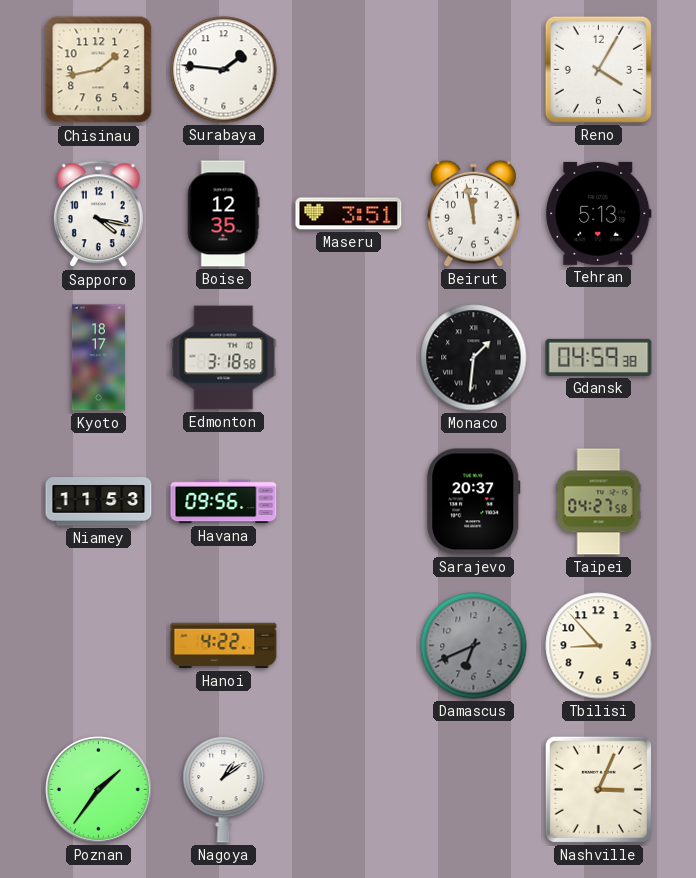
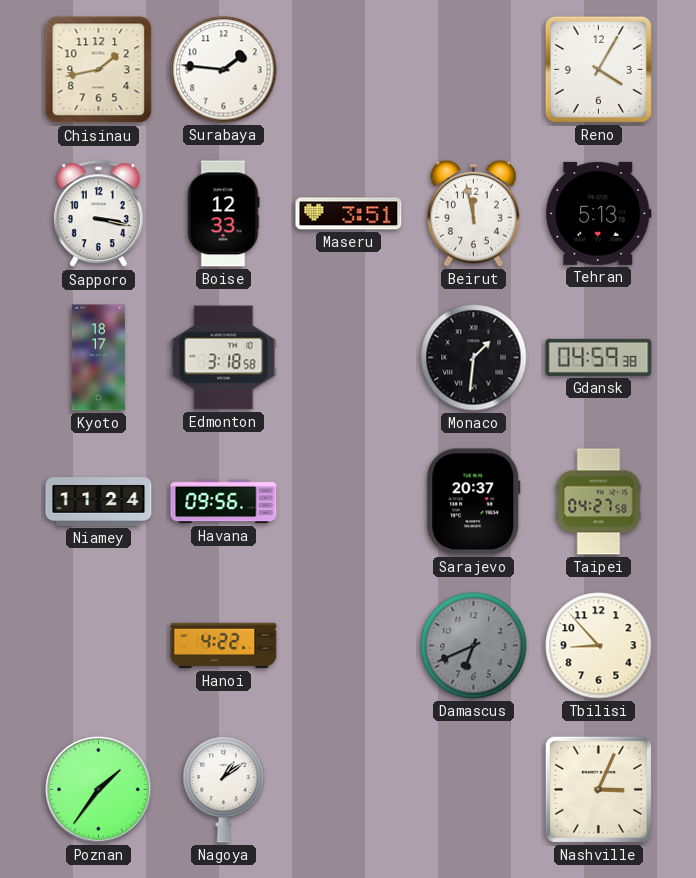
Sapporo: 4:17 -> 3:17
Boise: 12:35 -> 12:33
Niamey: 11:53 -> 11:24
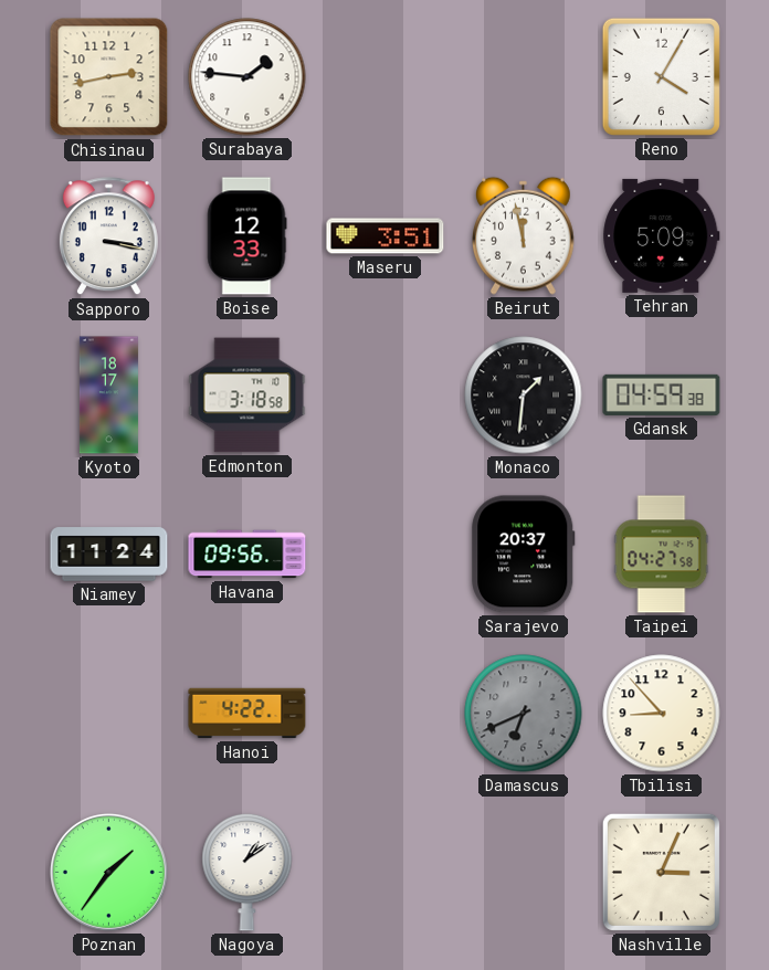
Chisinau: 1:43 -> 2:43
Tehran: 5:13 -> 5:09
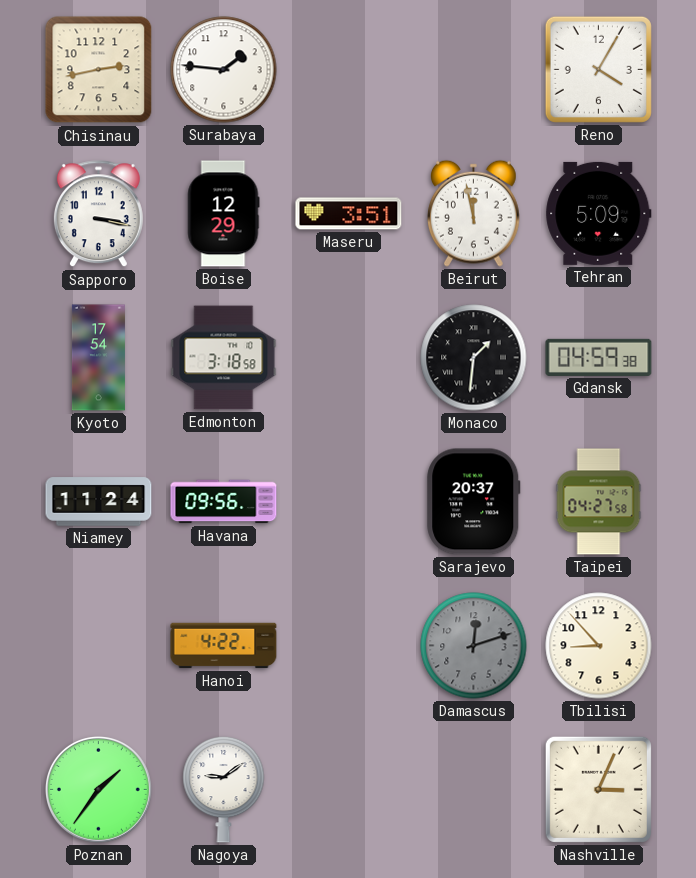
Boise: 12:33 -> 12:29
Kyoto: 18:17 -> 17:54
Damascus: 6:41 -> 12:12
Nagoya: 1:09 -> 9:09
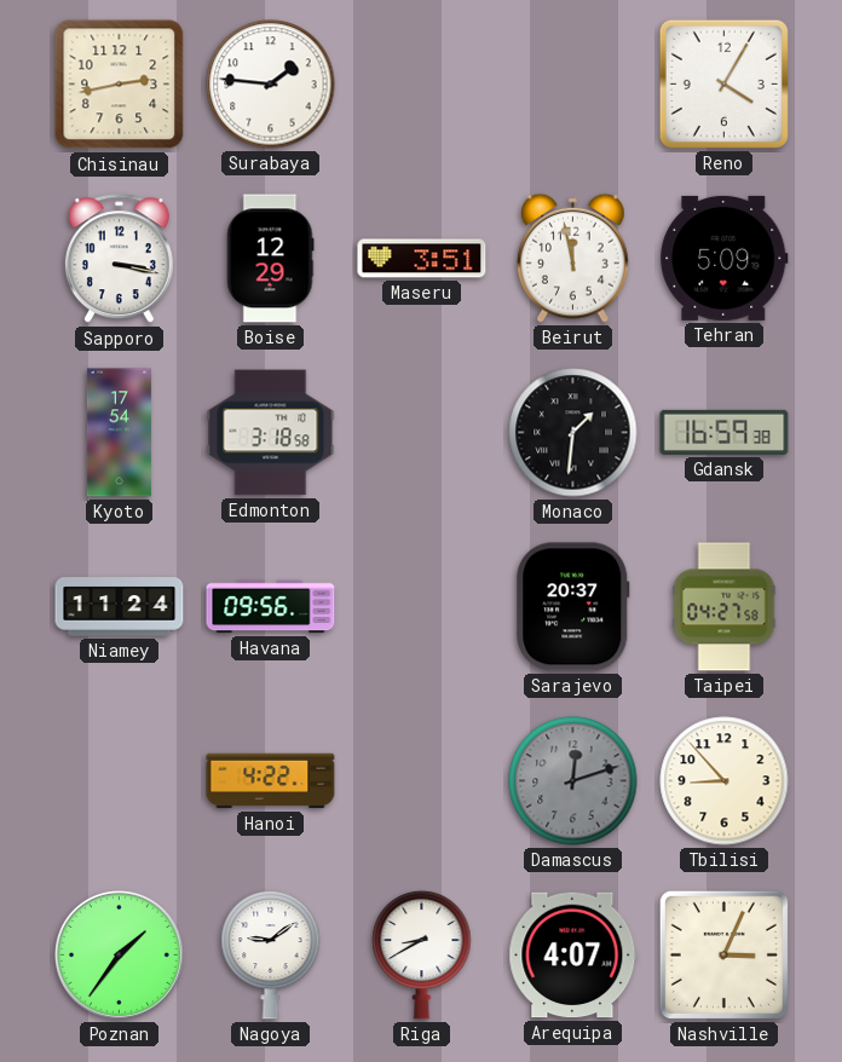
Gdansk: 04:59 -> 16:59
Riga: none -> 8:40
Arequipa: none -> 4:07
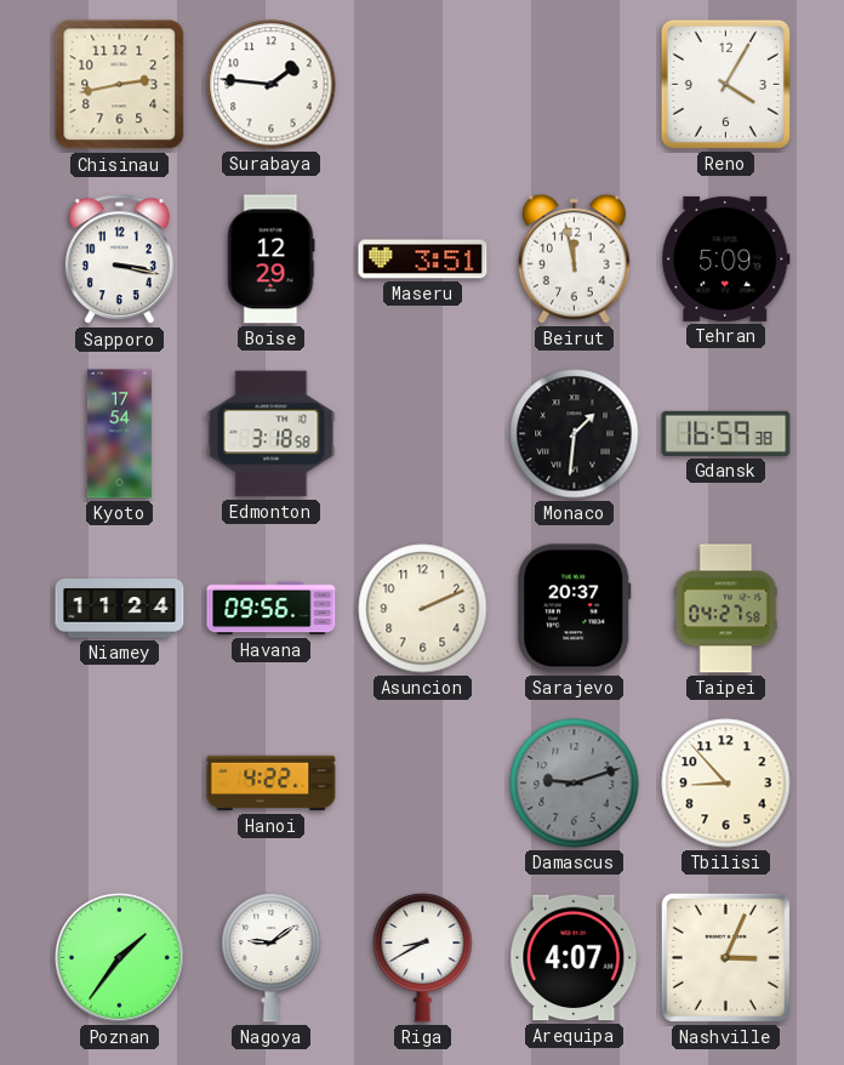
Asuncion: none -> 2:11
Damascus: 12:12 -> 9:12
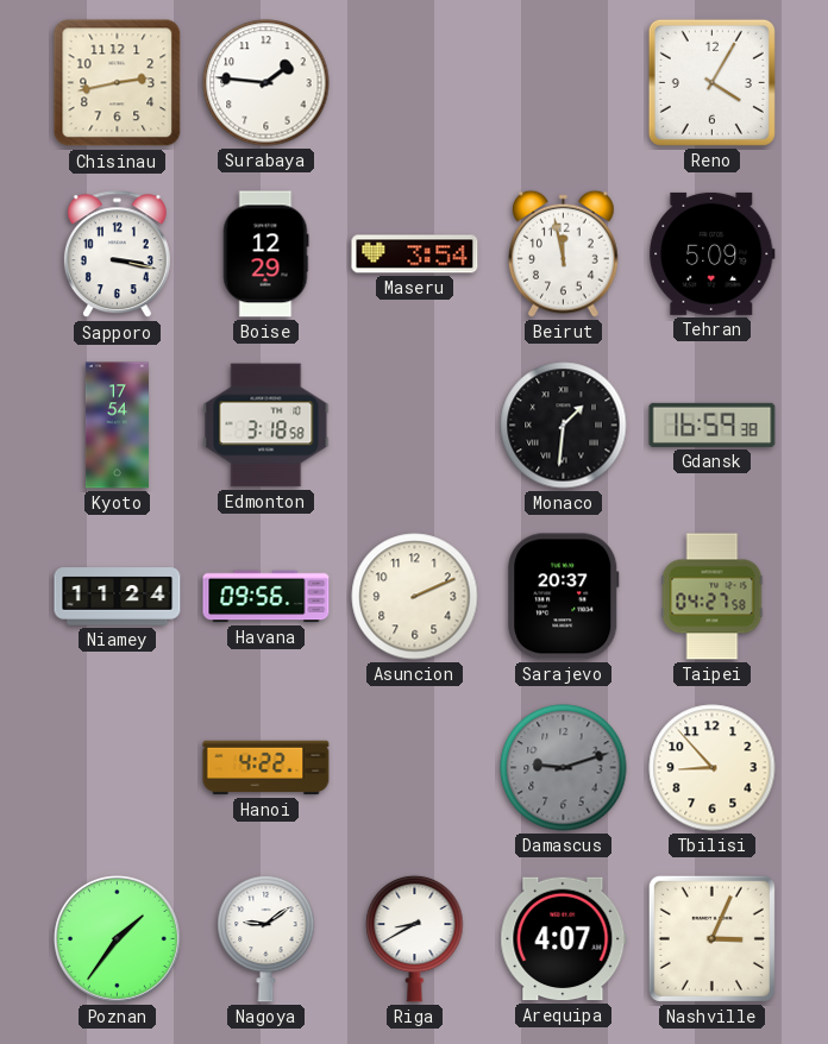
Maseru: 3:51 -> 3:54
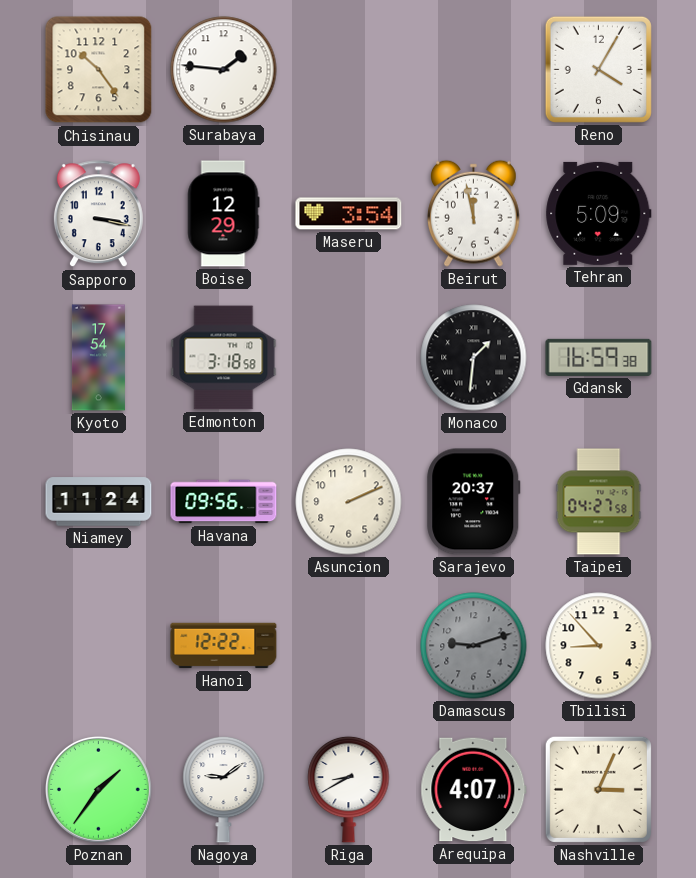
Chisinau: 2:43 -> 10:24
Hanoi: 4:22 -> 12:22
